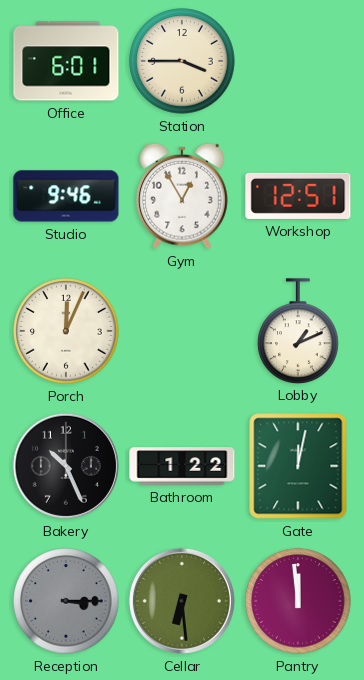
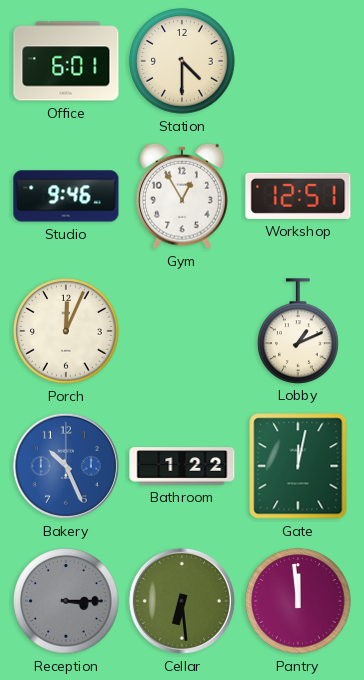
Station: 3:45 -> 4:30
Bakery dial: black -> blue
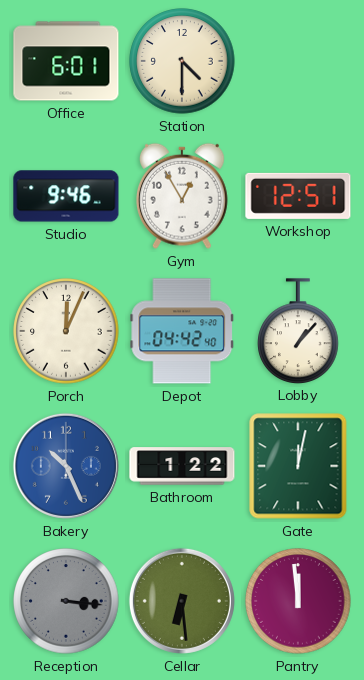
Depot: none -> 04:42
Lobby: 1:11 -> 1:07
Reception: 3:15 -> 3:16
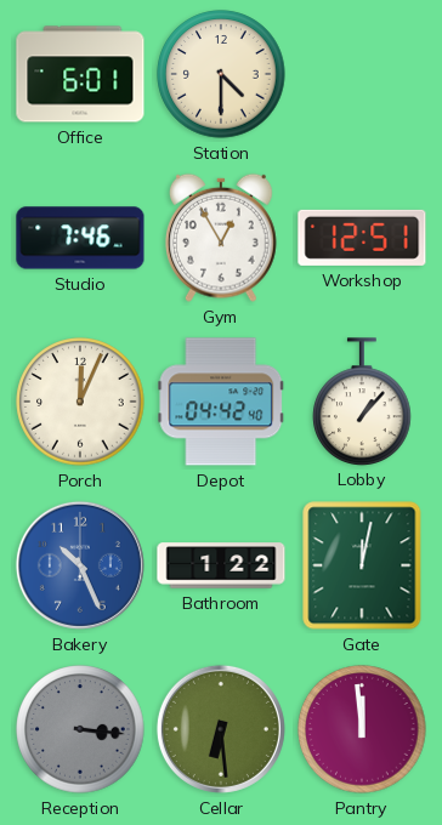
Studio: 9:46 -> 7:46
